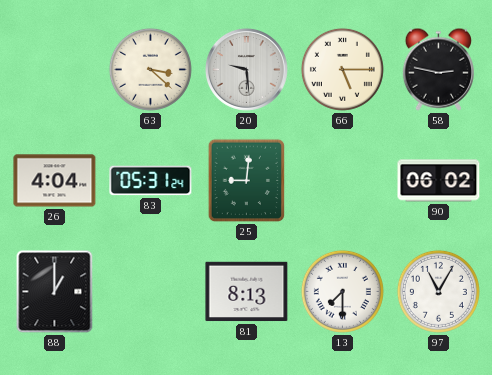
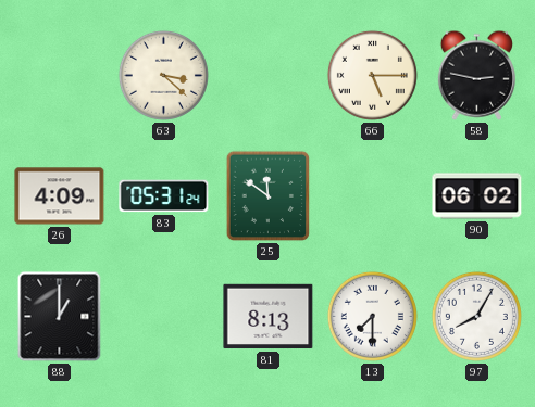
20: 9:29 -> none
26: 4:04 -> 4:09
25: 9:01 -> 11:51
97: 11:05 -> 8:05
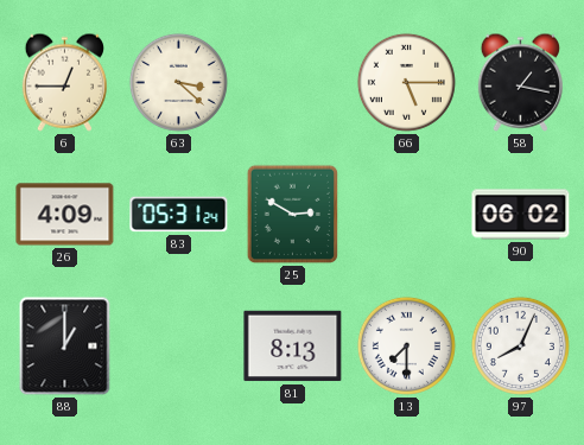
6: none -> 12:45
58: 2:47 -> 1:17
25: 11:51 -> 2:50
97: 8:05 -> 8:04
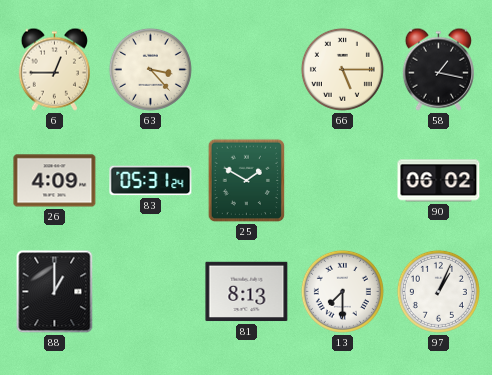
63: 3:22 -> 3:23
25: 2:50 -> 1:50
97: 8:04 -> 1:04
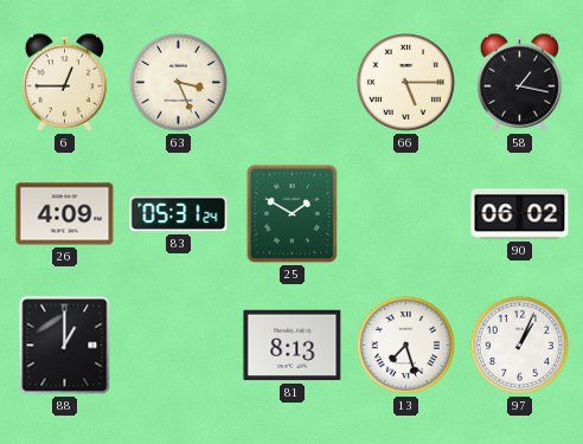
63: 3:23 -> 3:26
13: 7:30 -> 7:27
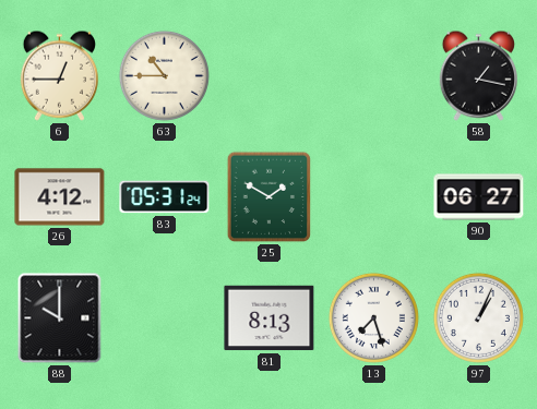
63: 3:26 -> 10:45
66: 5:15 -> none
26: 4:09 -> 4:12
90: 06:02 -> 06:27
88: 1:00 -> 10:00
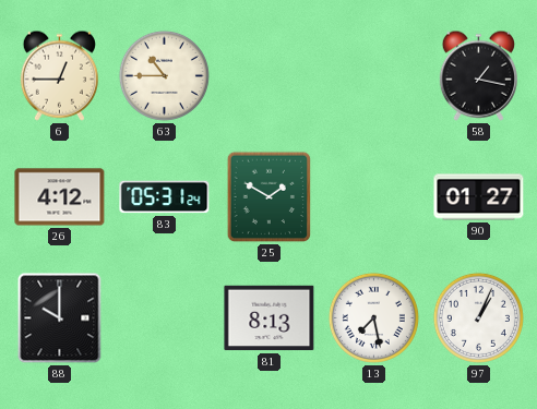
90: 06:27 -> 01:27
13: 7:27 -> 7:28
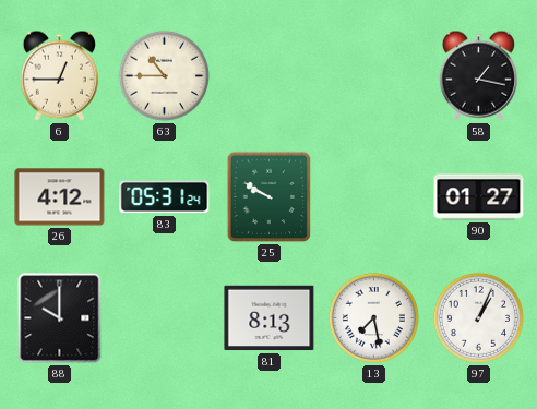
25: 1:50 -> 9:50
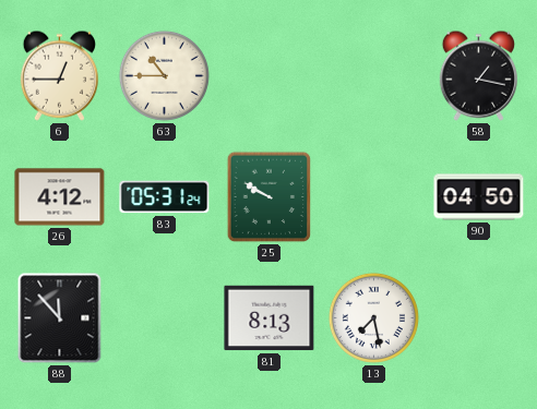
90: 01:27 -> 04:50
88: 10:00 -> 11:53
97: 1:04 -> none
